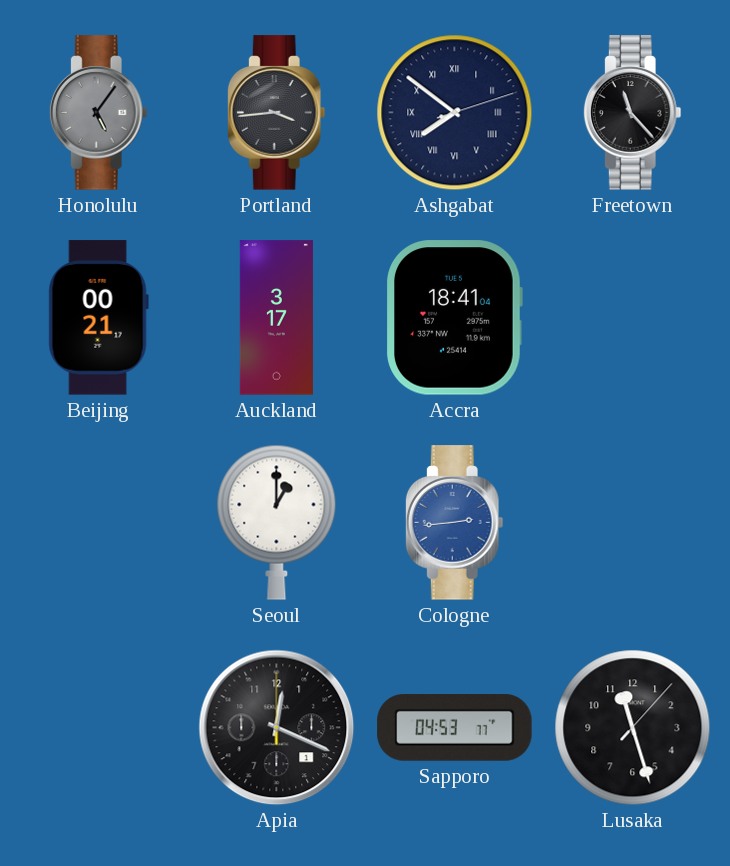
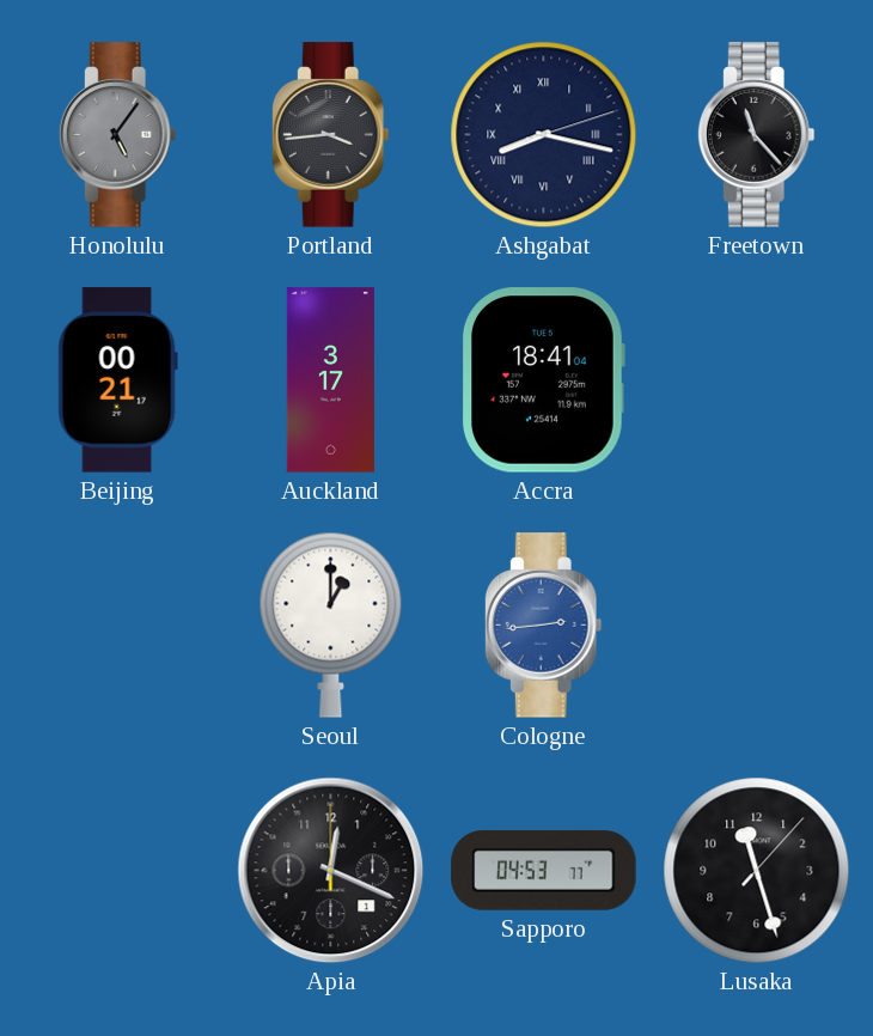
Ashgabat: 7:51 -> 8:17
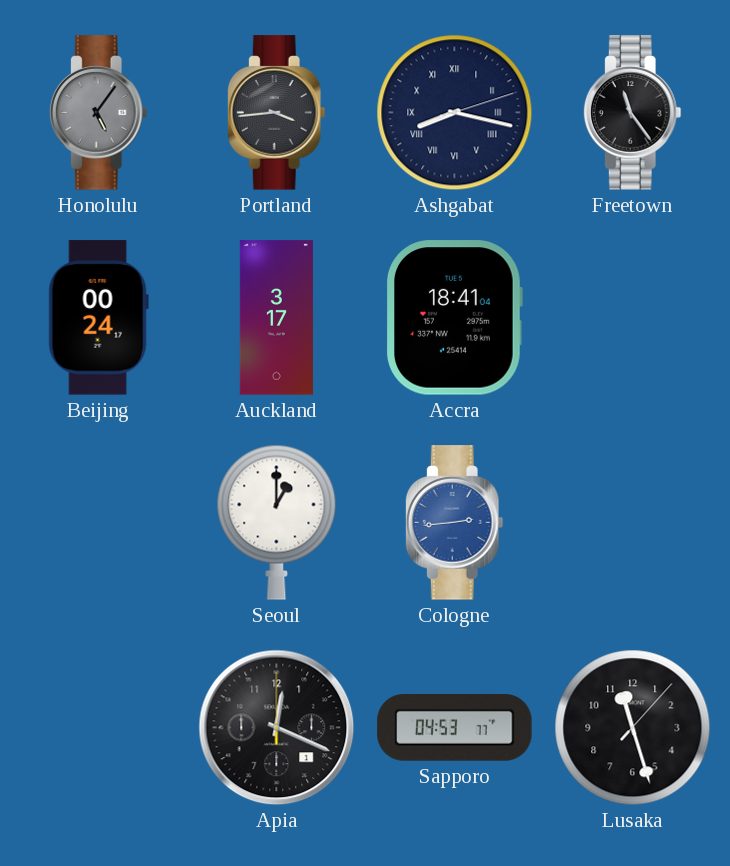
Freetown: 11:23 -> 11:24
Beijing: 00:21 -> 00:24
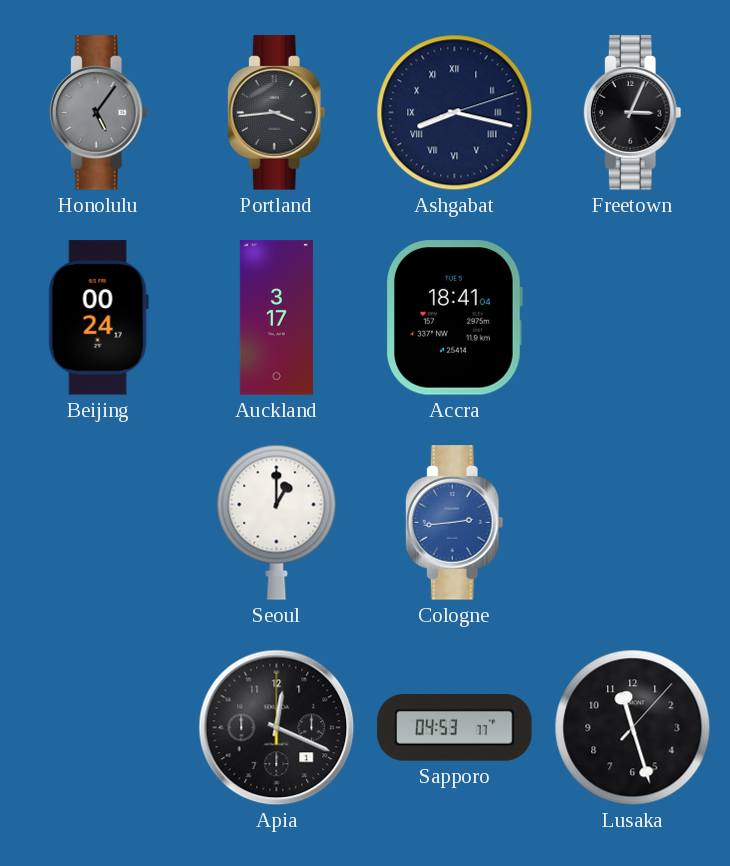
Freetown: 11:24 -> 3:04
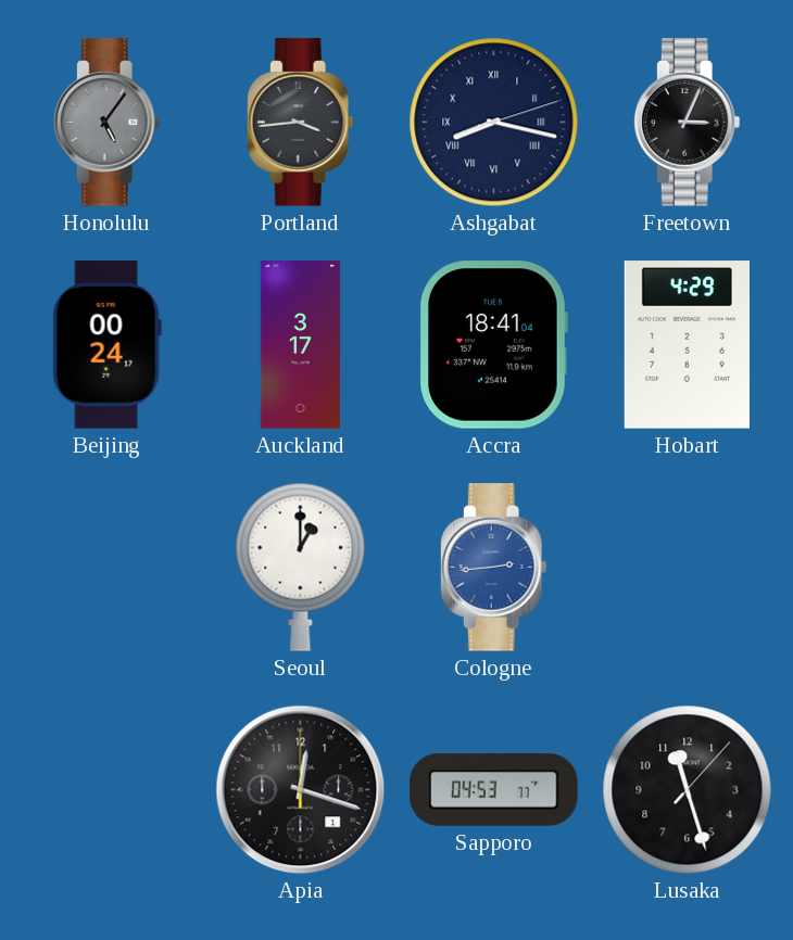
Hobart: none -> 4:29
Apia: 12:19 -> 12:18
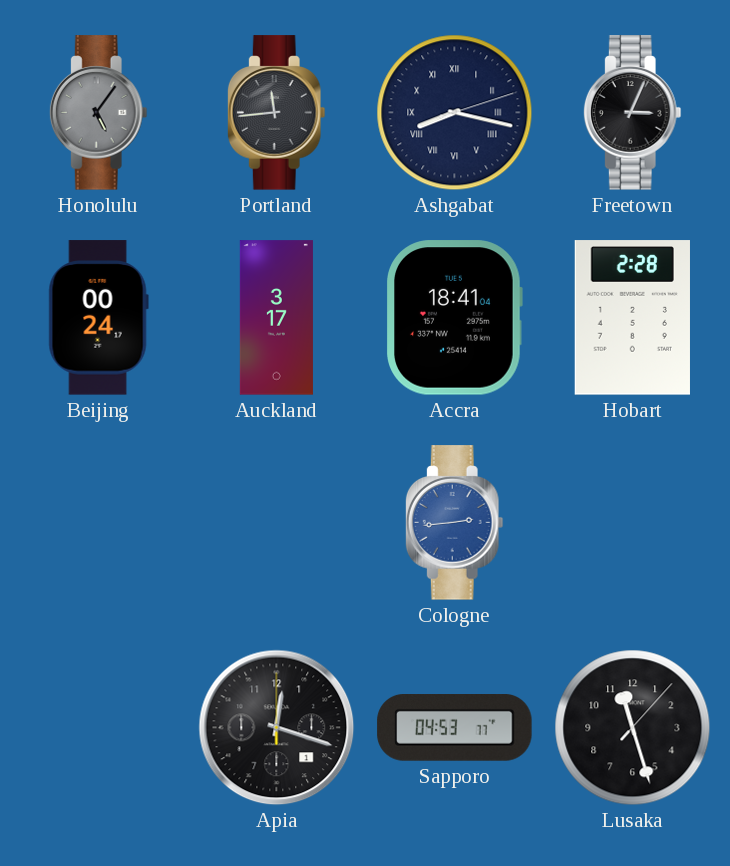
Portland: 3:44 -> 11:44
Hobart: 4:29 -> 2:28
Seoul: 1:00 -> none
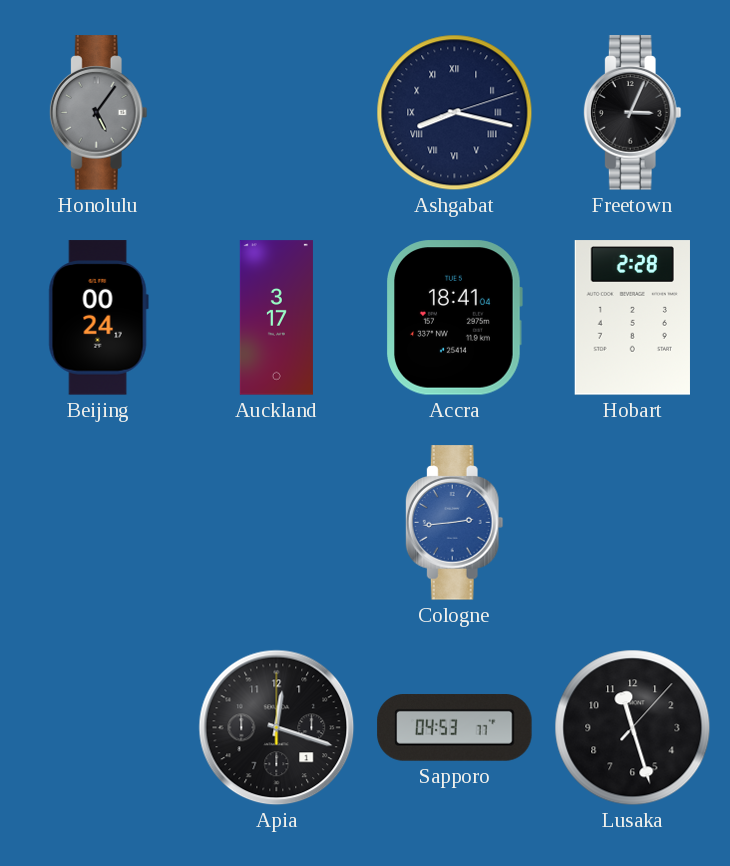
Portland: 11:44 -> none
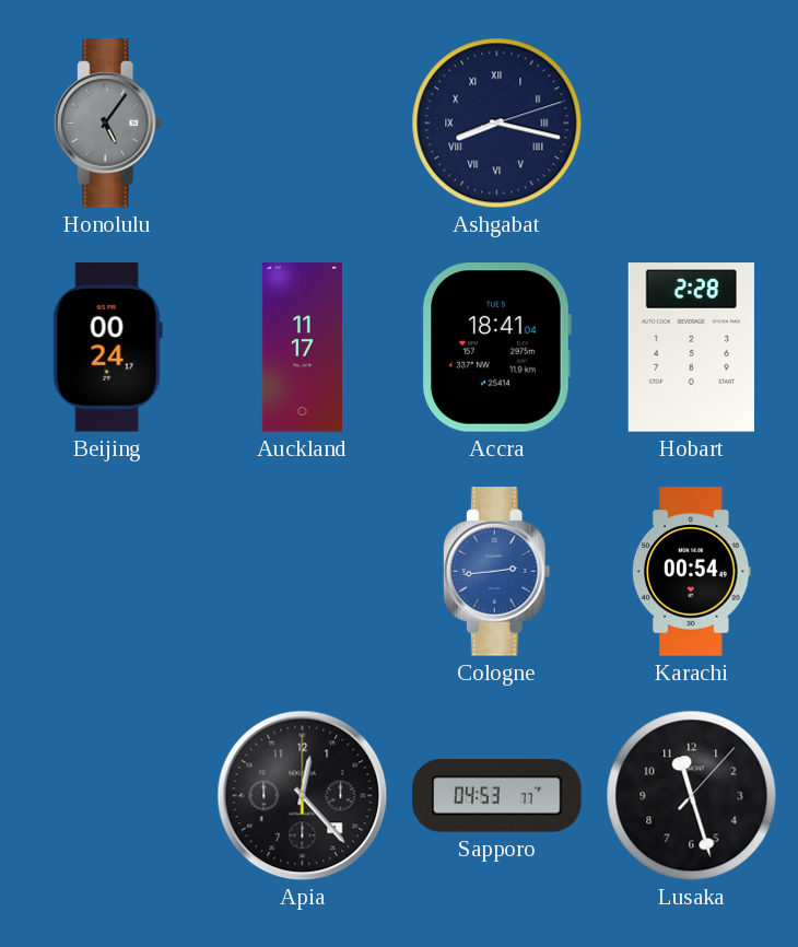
Freetown: 3:04 -> none
Auckland: 3:17 -> 11:17
Karachi: none -> 00:54
Apia: 12:18 -> 12:23
